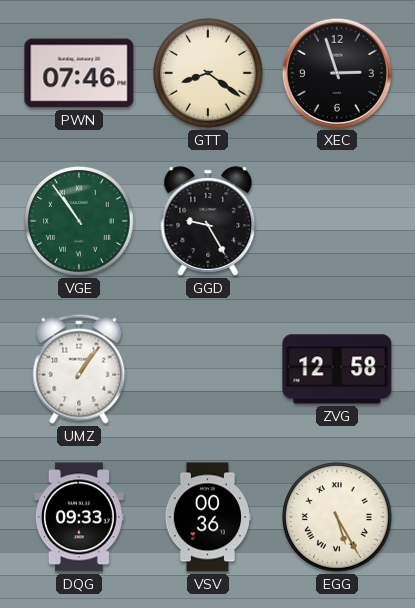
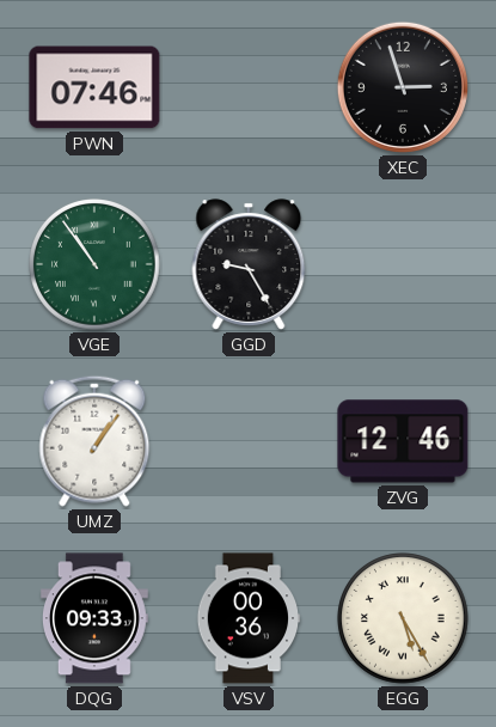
GTT: 8:21 -> none
ZVG: 12:58 -> 12:46
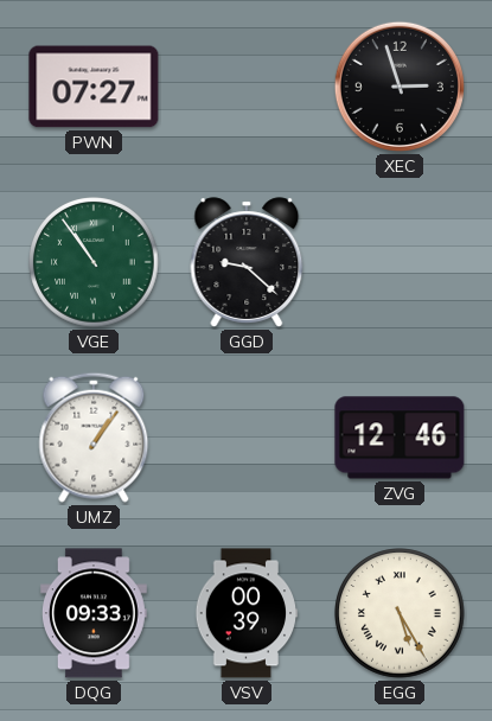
PWN: 07:46 -> 07:27
GGD: 9:25 -> 9:22
VSV: 00:36 -> 00:39
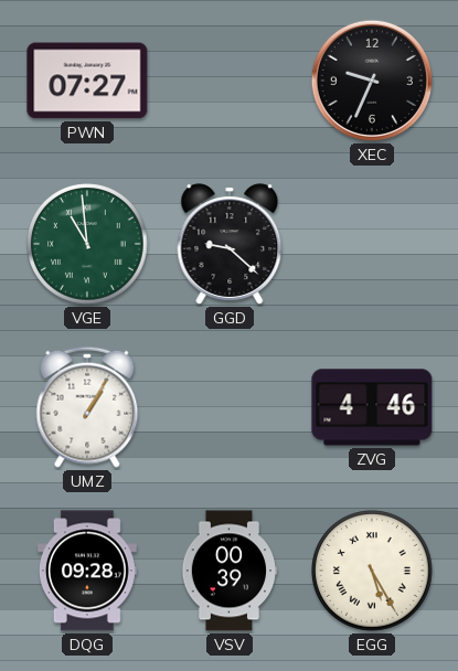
XEC: 2:57 -> 9:34
VGE: 10:54 -> 10:59
UMZ: 1:06 -> 1:05
ZVG: 12:46 -> 4:46
DQG: 09:33 -> 09:28
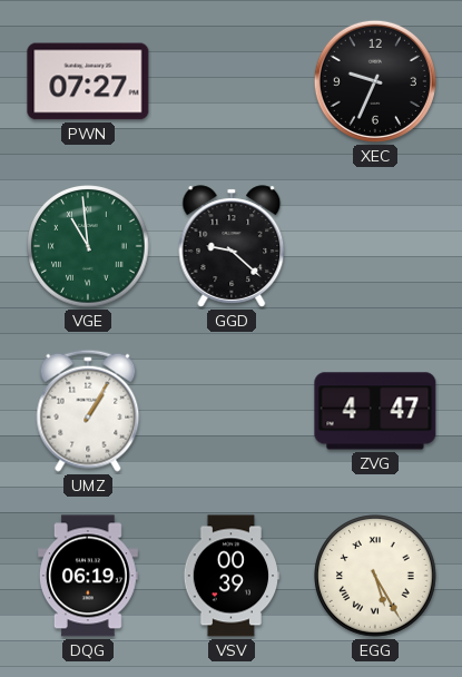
ZVG: 4:46 -> 4:47
DQG: 09:28 -> 06:19
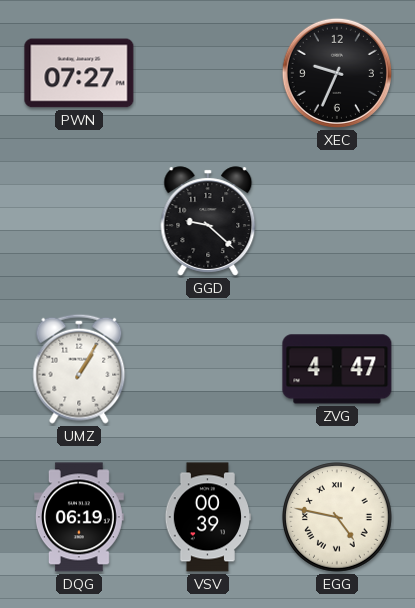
VGE: 10:59 -> none
EGG: 5:25 -> 4:47
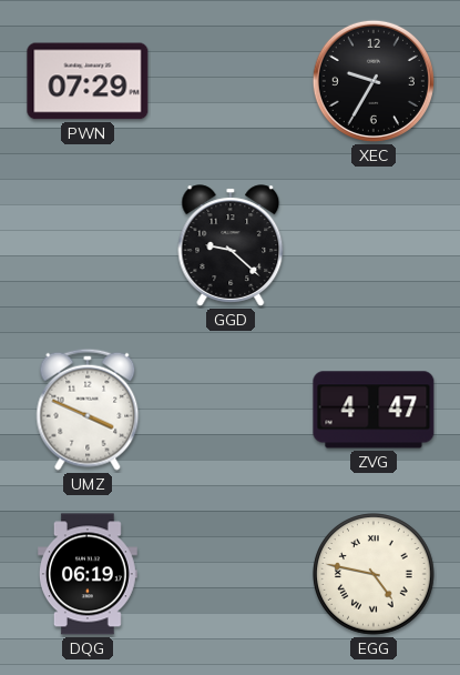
PWN: 07:27 -> 07:29
XEC: 9:34 -> 9:35
UMZ: 1:05 -> 3:49
VSV: 00:39 -> none
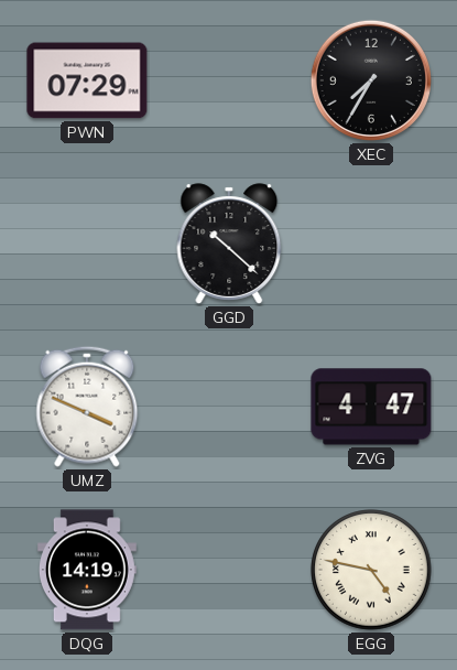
XEC: 9:35 -> 7:35
GGD: 9:22 -> 10:22
DQG: 06:19 -> 14:19
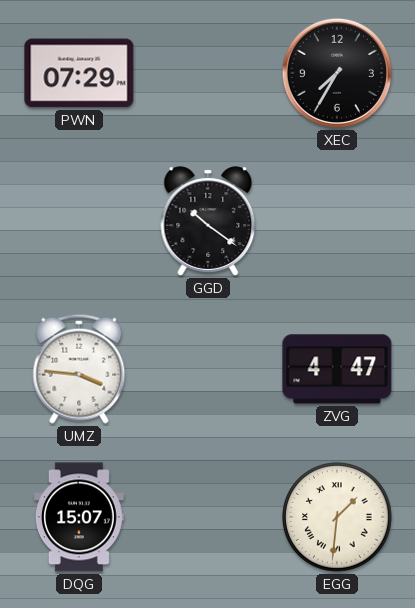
GGD: 10:22 -> 10:21
UMZ: 3:49 -> 3:46
DQG: 14:19 -> 15:07
EGG: 4:47 -> 1:31
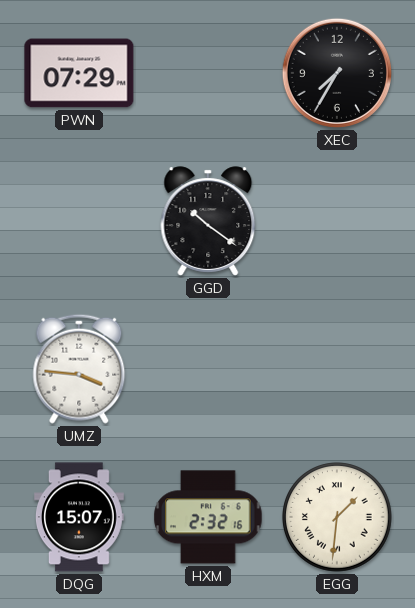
ZVG: 4:47 -> none
HXM: none -> 2:32
